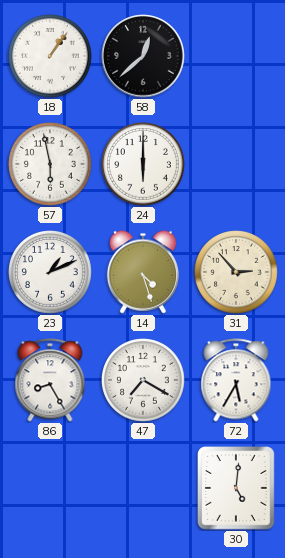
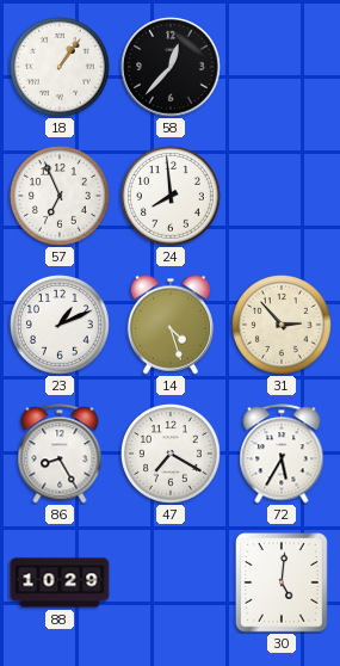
58: 12:38 -> 12:37
57: 5:58 -> 6:56
24: 6:00 -> 7:59
88: none -> 10:29
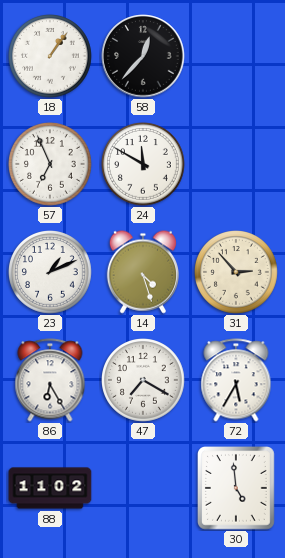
24: 7:59 -> 11:50
86: 8:25 -> 6:25
88: 10:29 -> 11:02
30: 5:01 -> 4:59
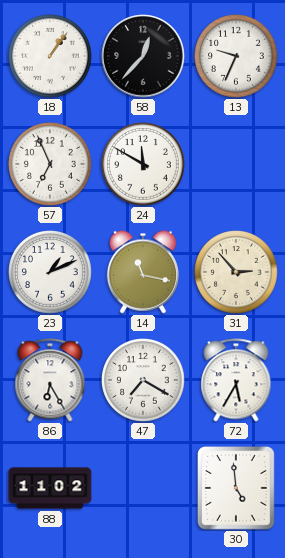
13: none -> 9:34
14: 4:27 -> 11:17
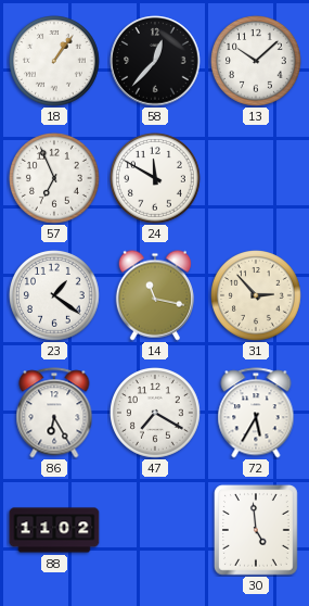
13: 9:34 -> 10:08
23: 1:11 -> 1:21
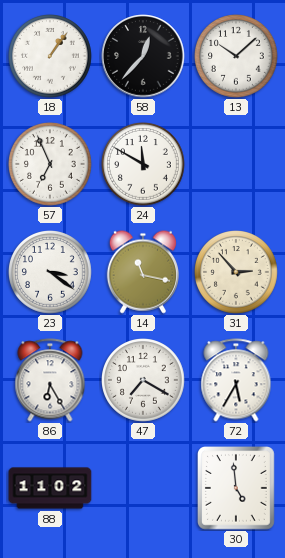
23: 1:21 -> 3:21
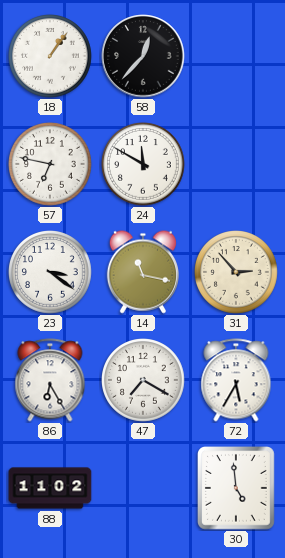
13: 10:08 -> none
57: 6:56 -> 6:47
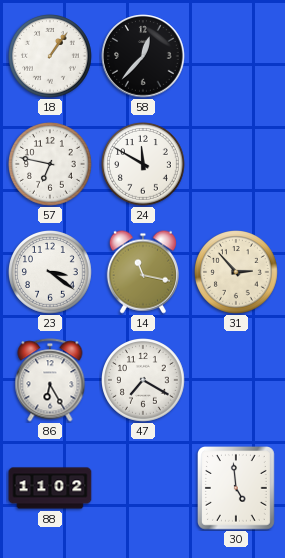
72: 5:35 -> none
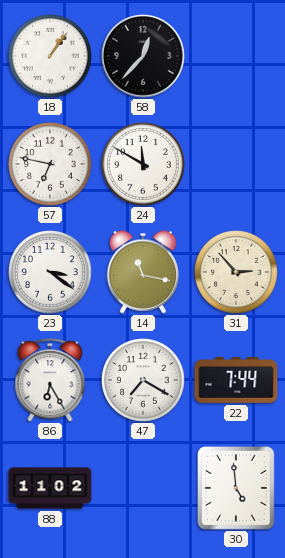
22: none -> 7:44
